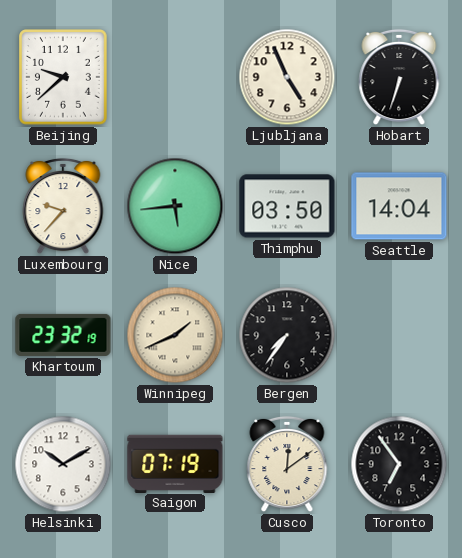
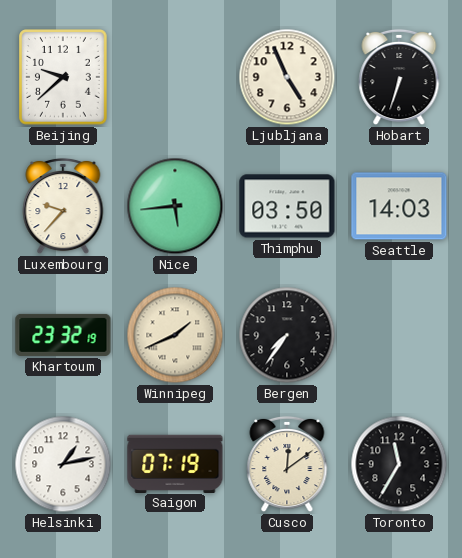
Seattle: 14:04 -> 14:03
Helsinki: 10:10 -> 1:13
Toronto: 6:54 -> 11:35
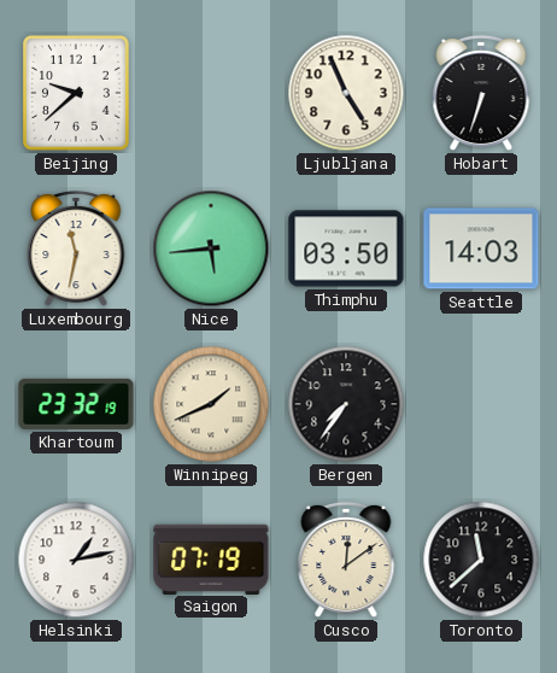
Luxembourg: 9:37 -> 11:32
Toronto: 11:35 -> 11:38
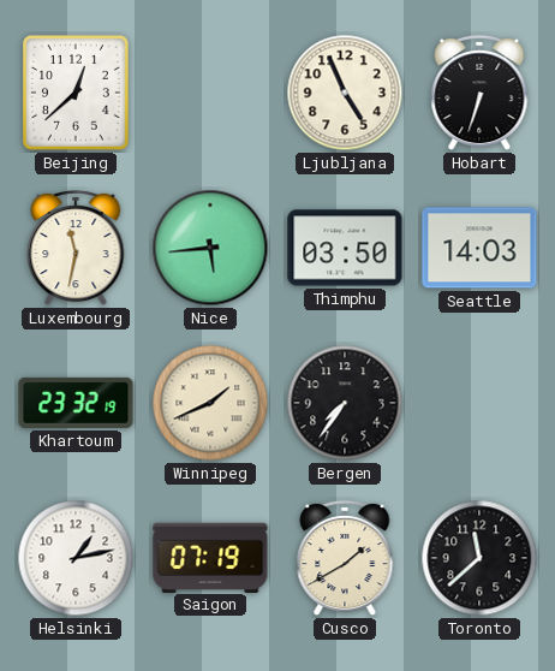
Beijing: 9:38 -> 12:38
Cusco: 12:09 -> 1:40
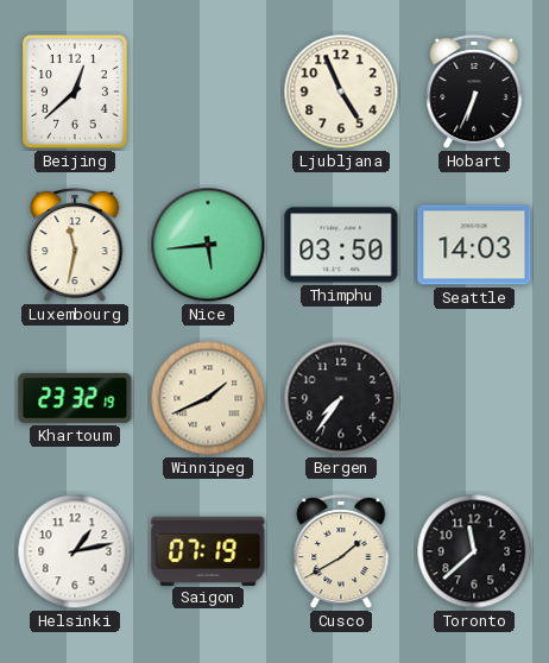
Hobart: 6:33 -> 6:34
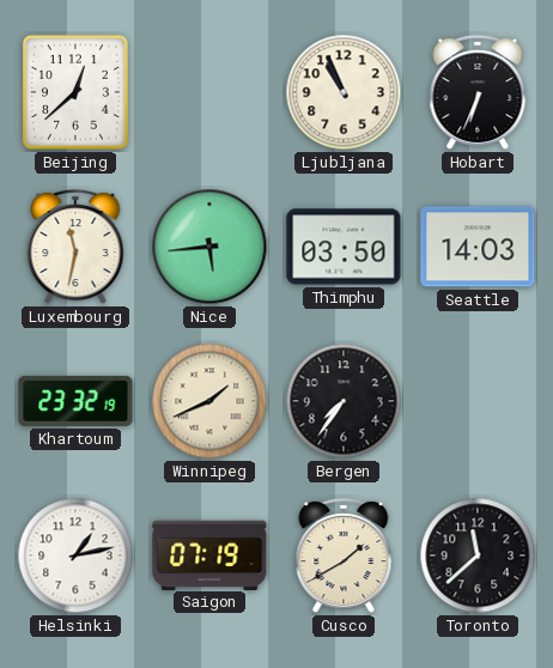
Ljubljana: 4:56 -> 10:56
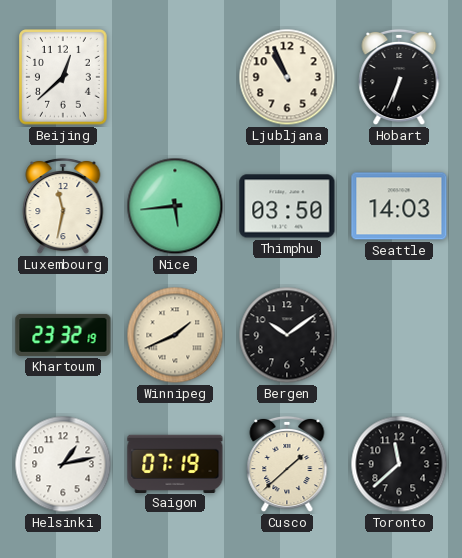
Bergen: 7:36 -> 10:09
Cusco: 1:40 -> 1:38
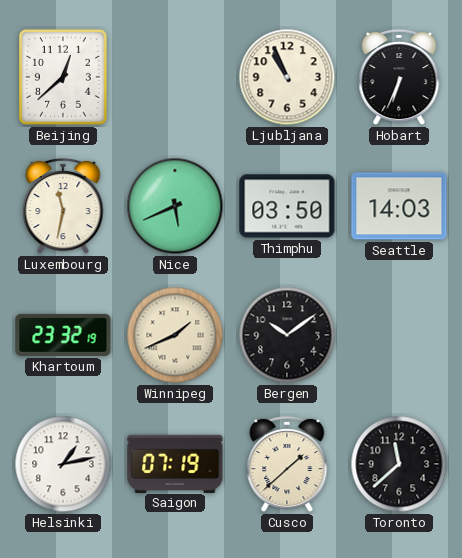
Nice: 5:44 -> 5:41
